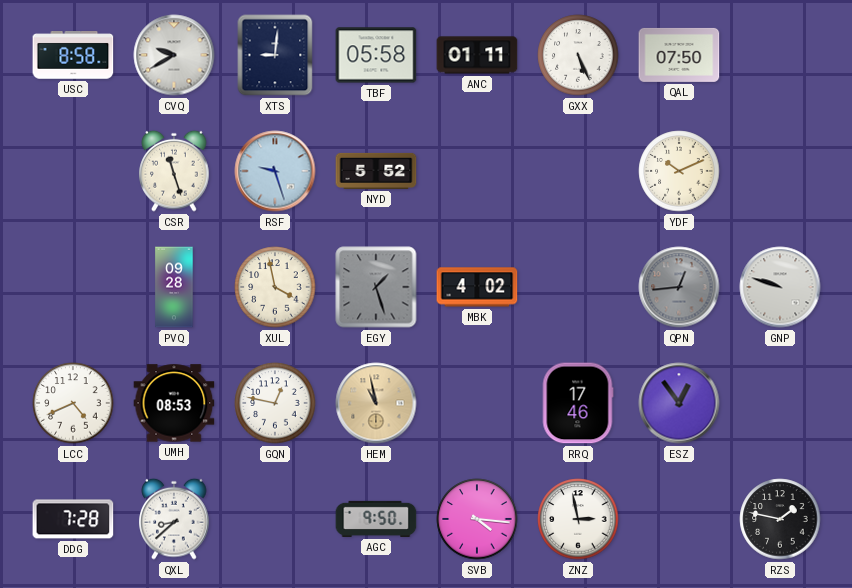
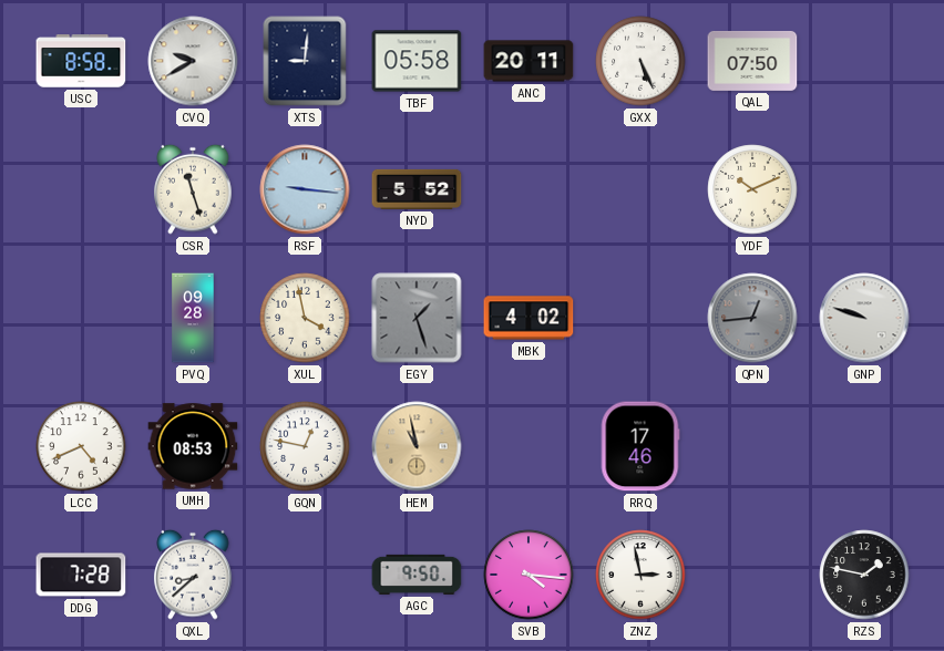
ANC: 01:11 -> 20:11
RSF: 9:27 -> 9:16
ESZ: 12:54 -> none
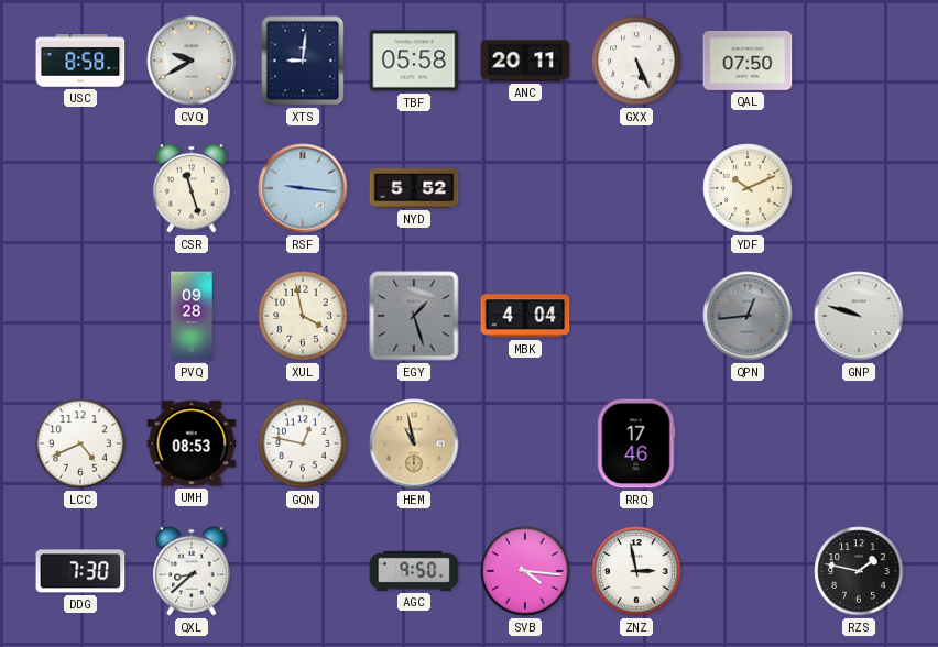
MBK: 4:02 -> 4:04
DDG: 7:28 -> 7:30
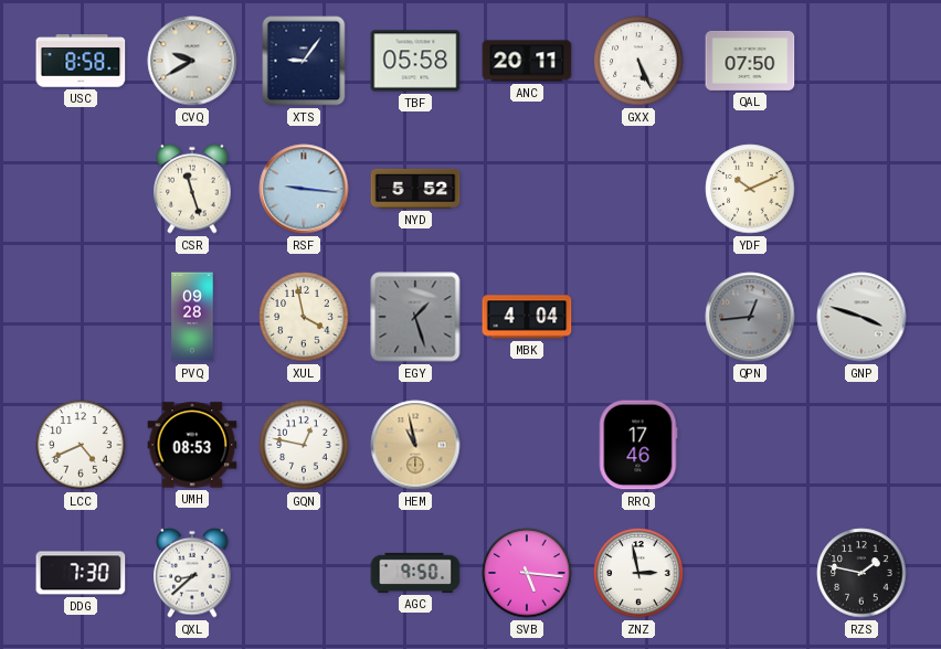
XTS: 9:01 -> 9:06
GNP: 9:48 -> 3:48
SVB: 4:16 -> 5:16
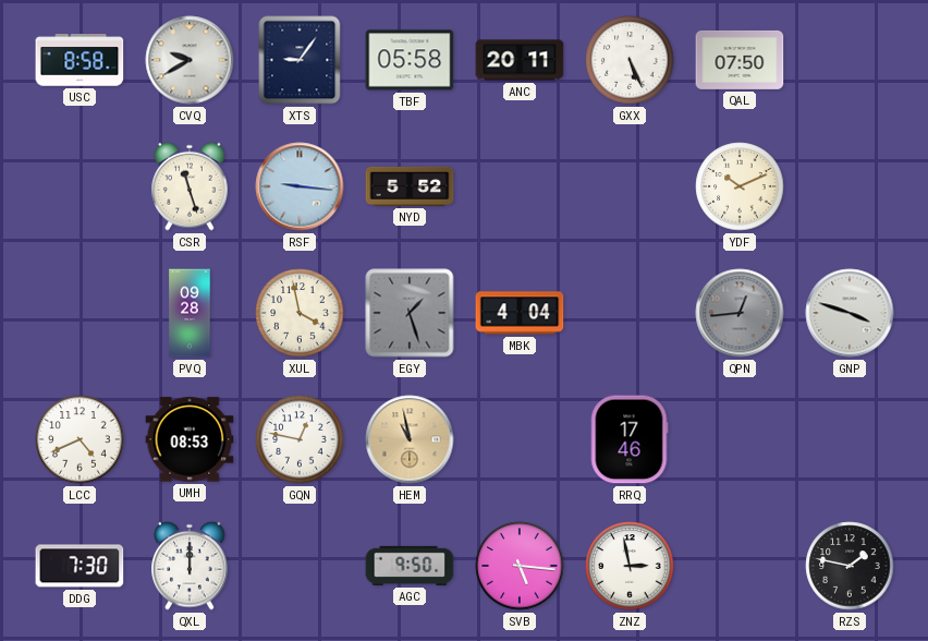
QXL: 8:38 -> 12:00
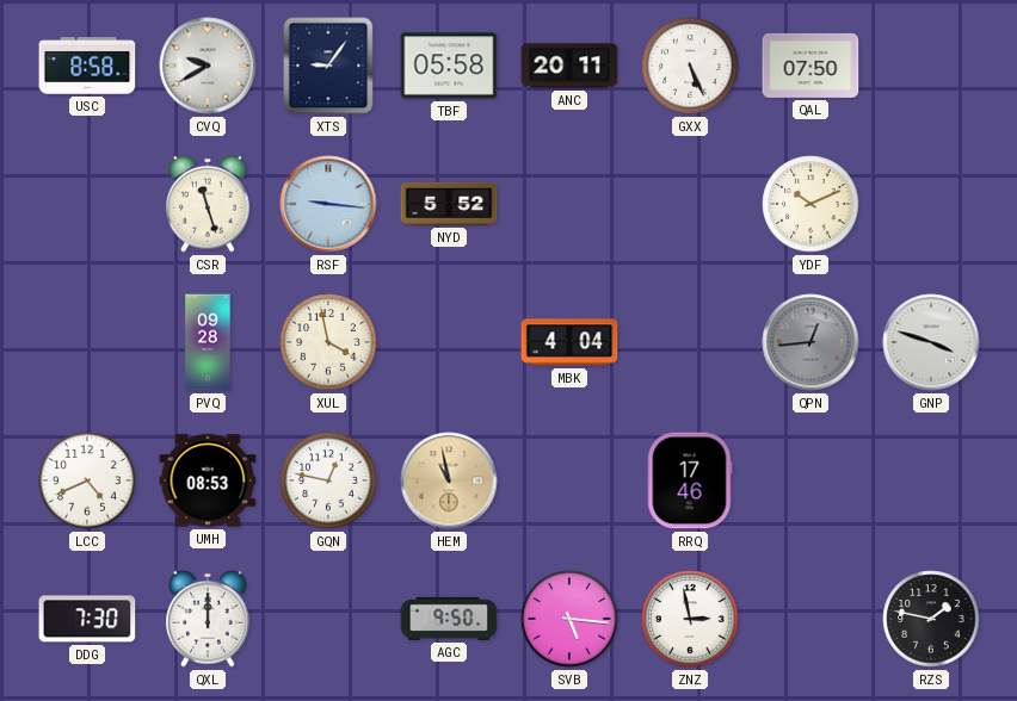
EGY: 1:27 -> none
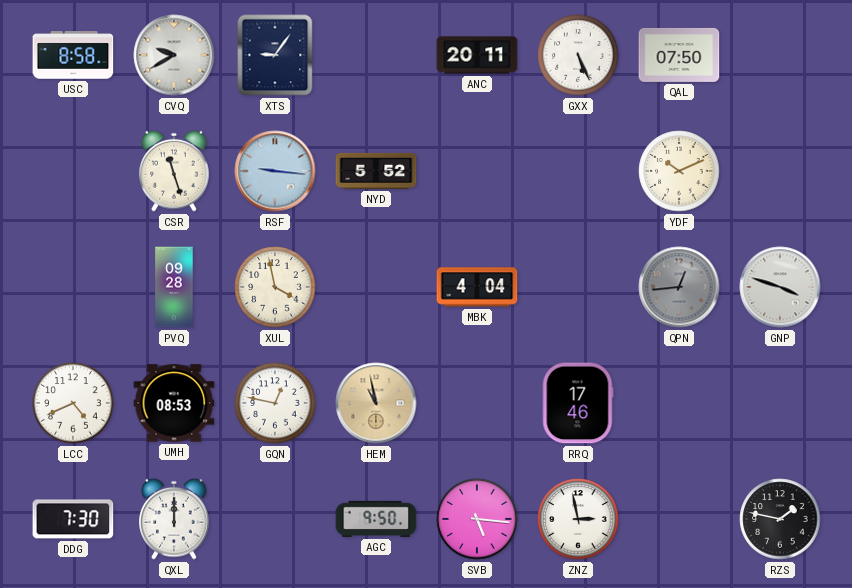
TBF: 05:58 -> none
